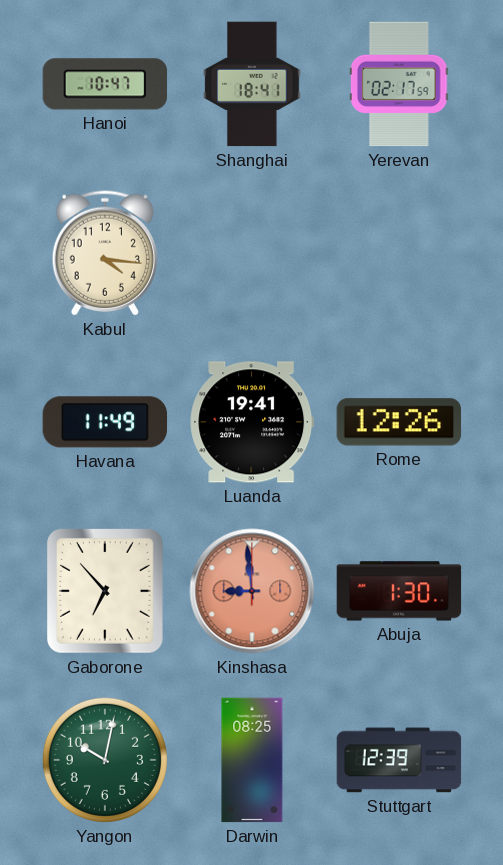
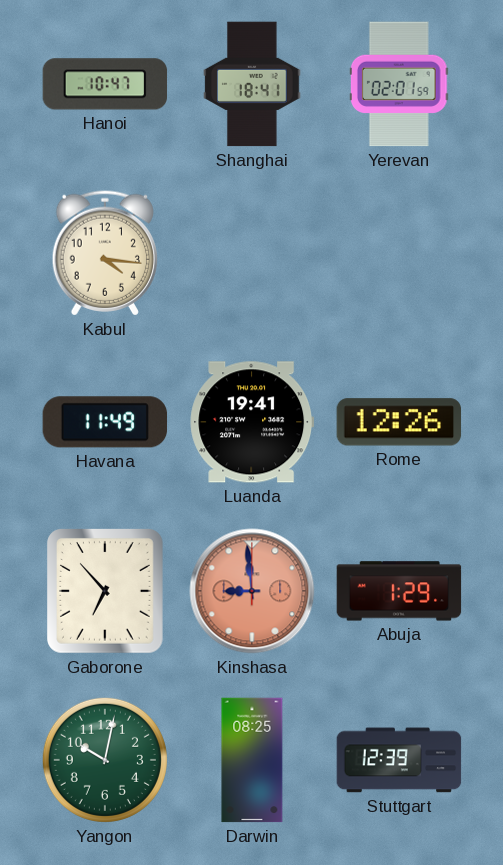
Yerevan: 02:17 -> 02:01
Abuja: 1:30 -> 1:29
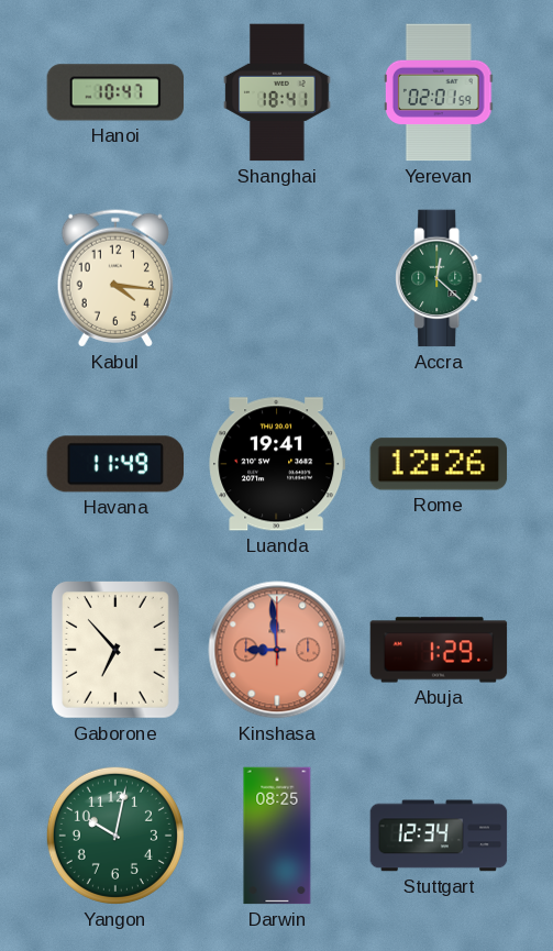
Accra: none -> 12:22
Stuttgart: 12:39 -> 12:34
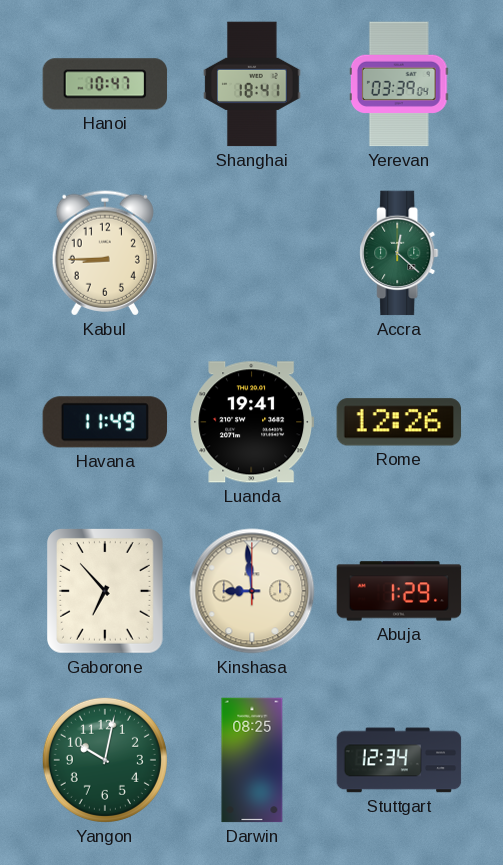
Yerevan: 02:01 -> 03:39
Kabul: 4:16 -> 8:45
Kinshasa dial: salmon -> cream
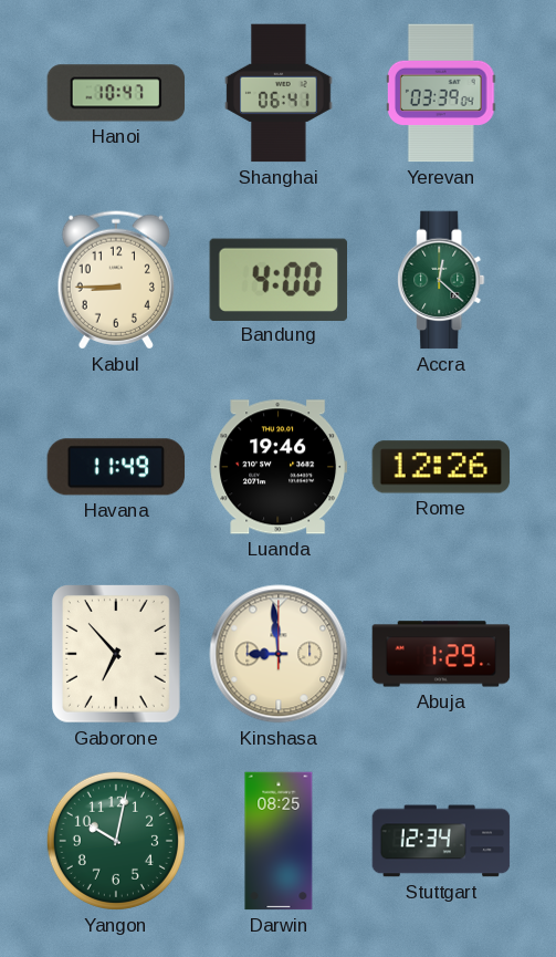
Shanghai: 18:41 -> 06:41
Bandung: none -> 4:00
Luanda: 19:41 -> 19:46
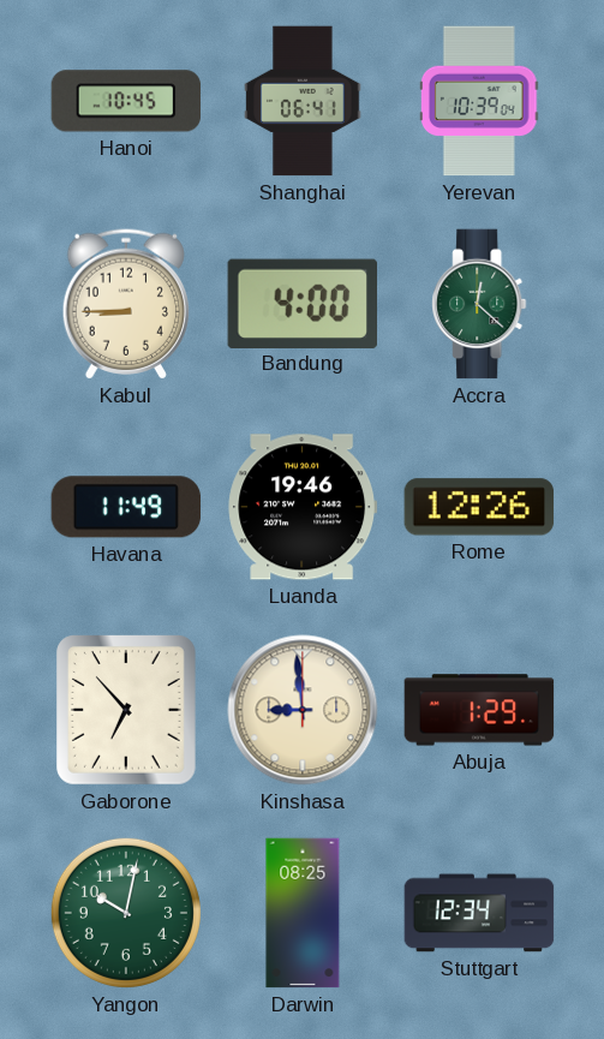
Hanoi: 10:47 -> 10:45
Yerevan: 03:39 -> 10:39
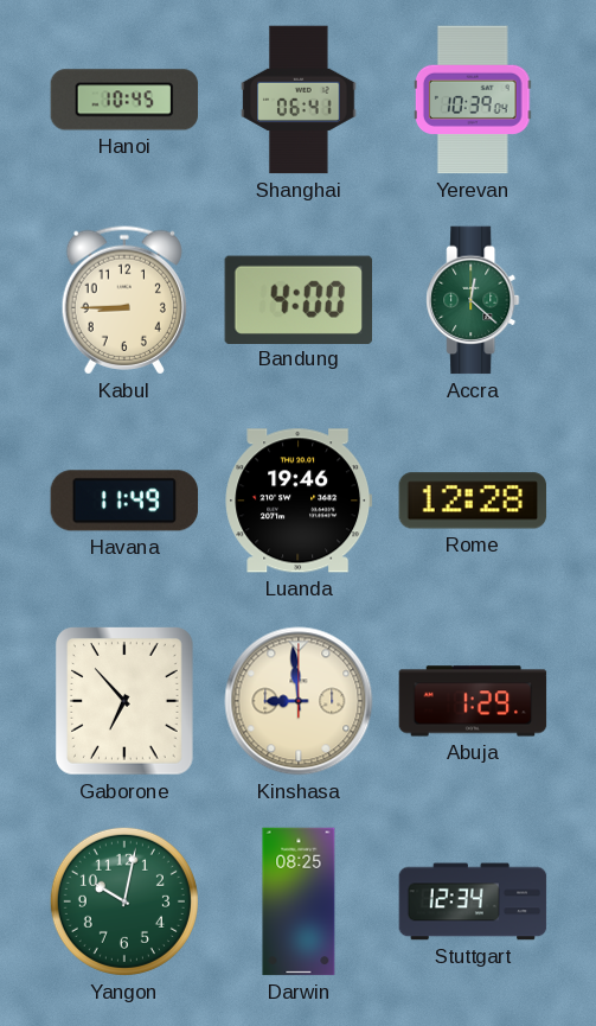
Rome: 12:26 -> 12:28
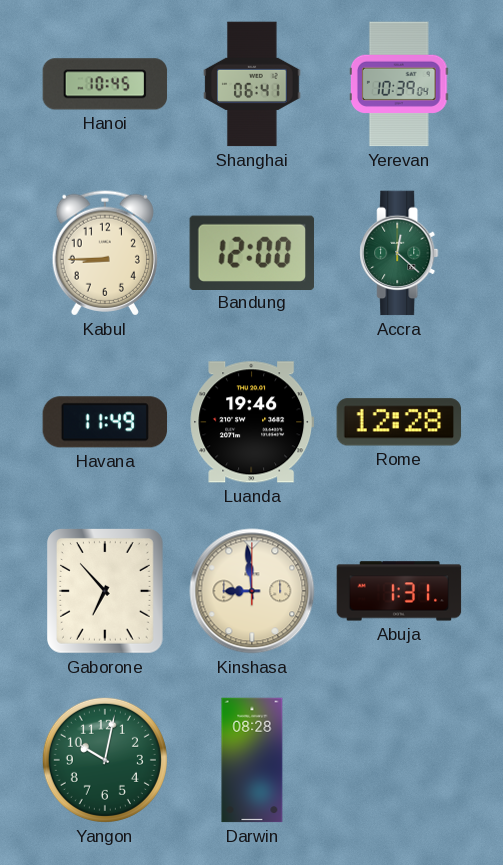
Bandung: 4:00 -> 12:00
Abuja: 1:29 -> 1:31
Darwin: 08:25 -> 08:28
Stuttgart: 12:34 -> none
